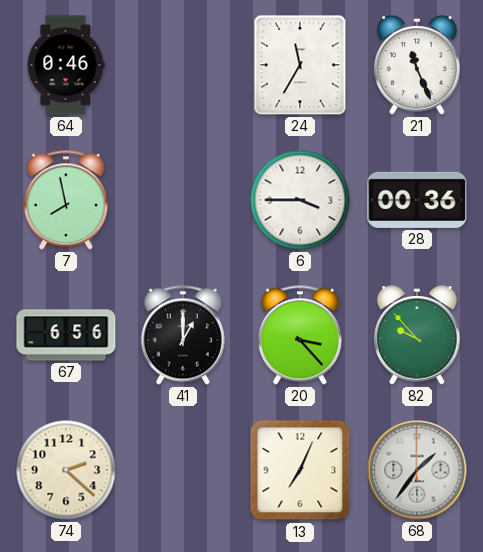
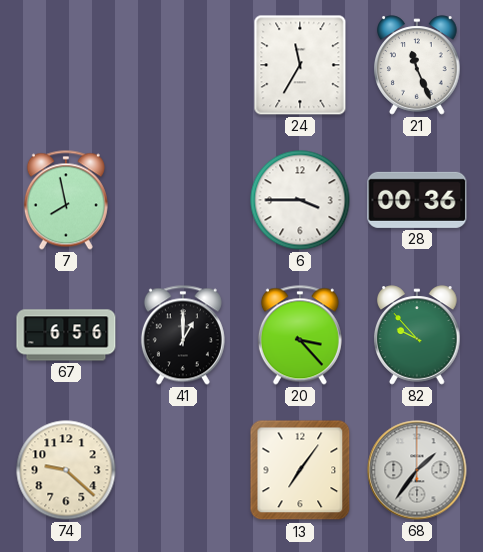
64: 0:46 -> none
74: 2:22 -> 9:22
13: 7:04 -> 7:06
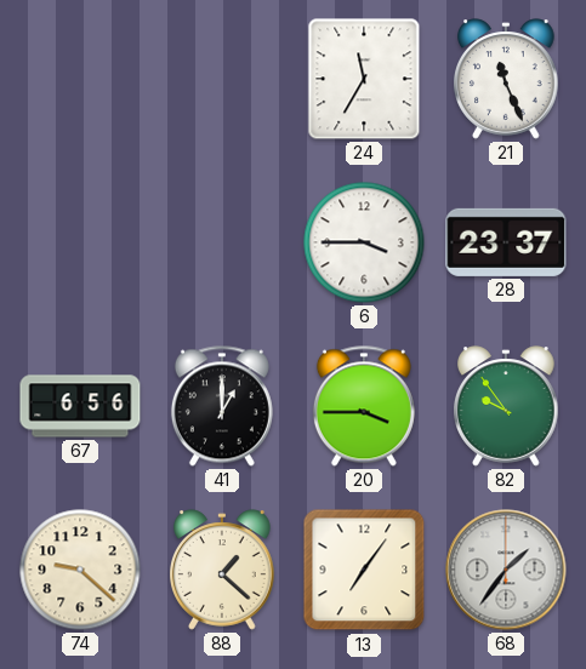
7: 7:58 -> none
28: 00:36 -> 23:37
20: 3:23 -> 3:45
82: 9:53 -> 9:54
88: none -> 1:22
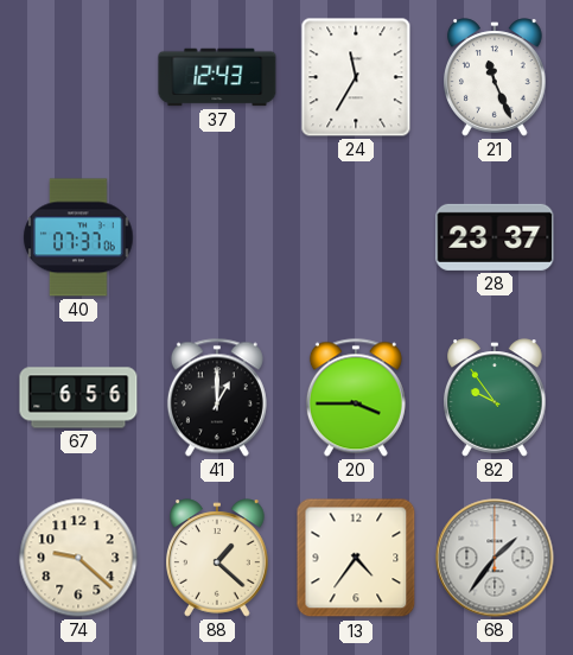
37: none -> 12:43
40: none -> 07:37
6: 3:45 -> none
13: 7:06 -> 4:36
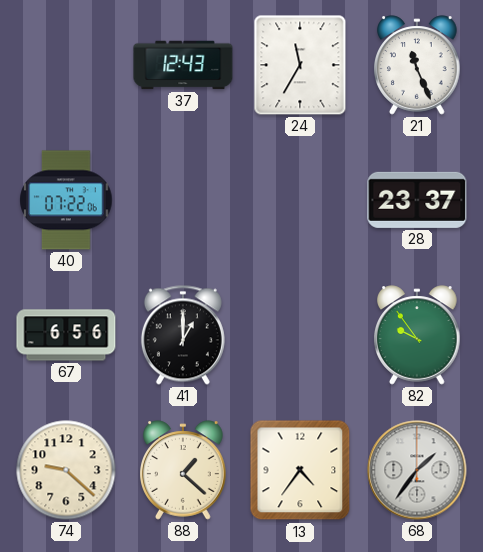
40: 07:37 -> 07:22
20: 3:45 -> none
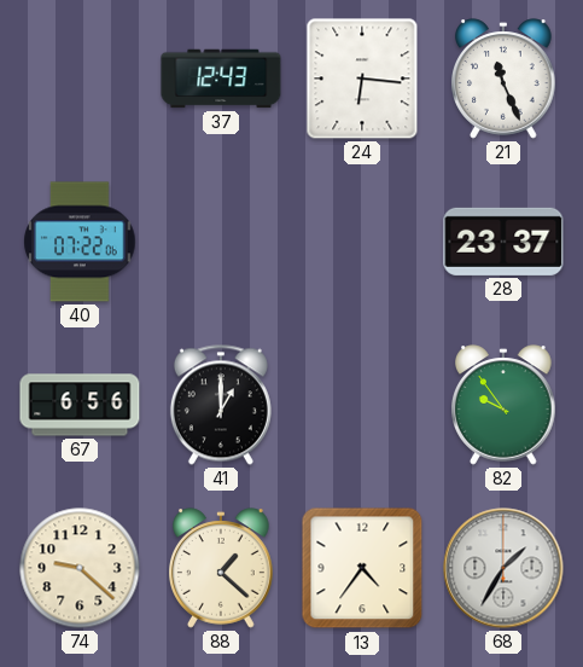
24: 11:35 -> 6:16
68: 1:36 -> 1:35
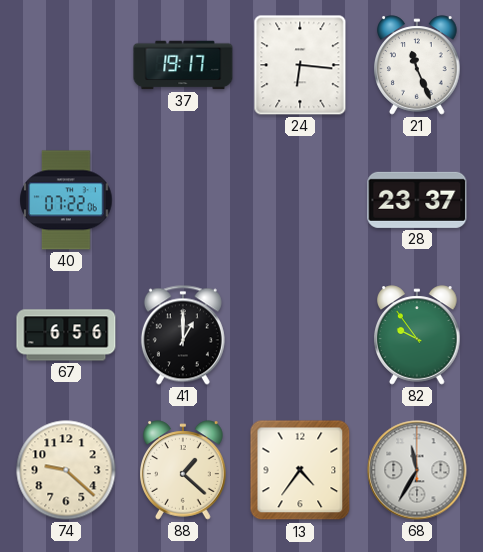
37: 12:43 -> 19:17
68: 1:35 -> 11:35
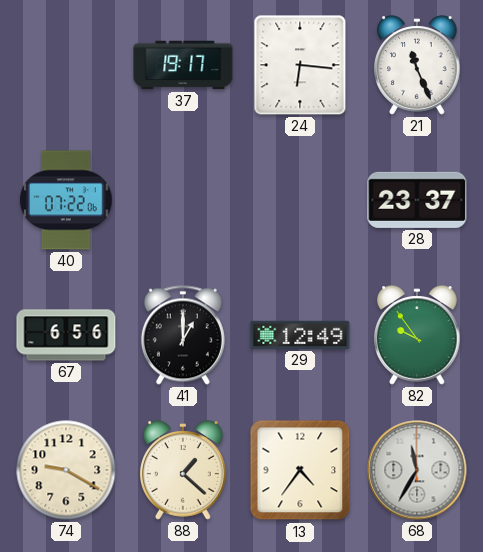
29: none -> 12:49
74: 9:22 -> 9:20
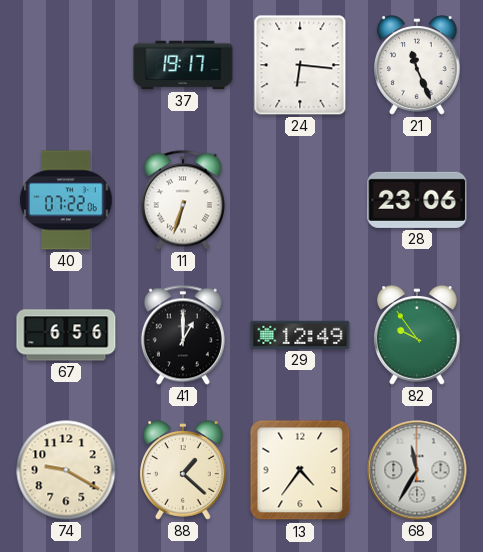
11: none -> 6:33
28: 23:37 -> 23:06
